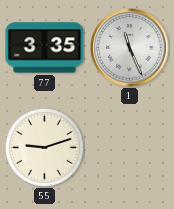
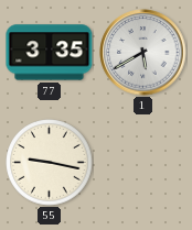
1: 11:26 -> 5:40
55: 9:12 -> 9:17
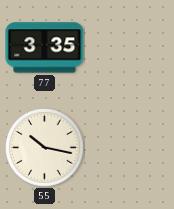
1: 5:40 -> none
55: 9:17 -> 10:17
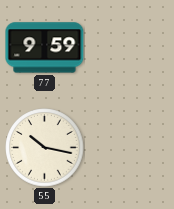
77: 3:35 -> 9:59
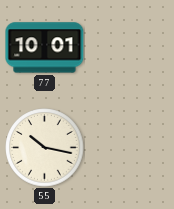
77: 9:59 -> 10:01
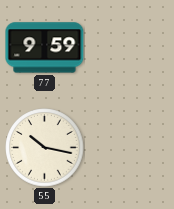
77: 10:01 -> 9:59
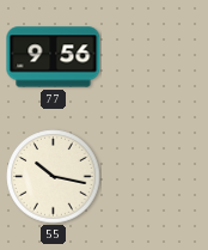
77: 9:59 -> 9:56
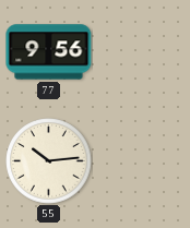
55: 10:17 -> 10:14
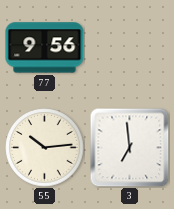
3: none -> 6:59
